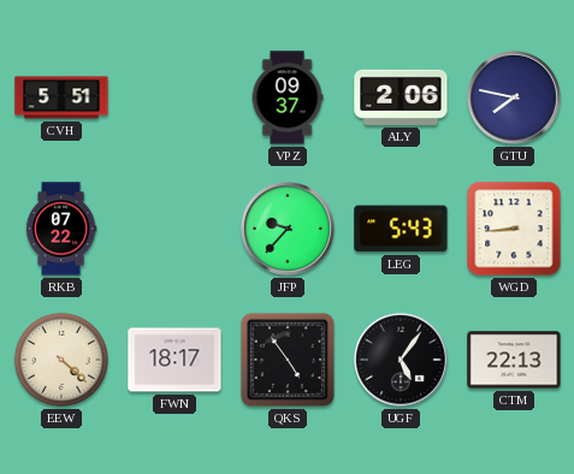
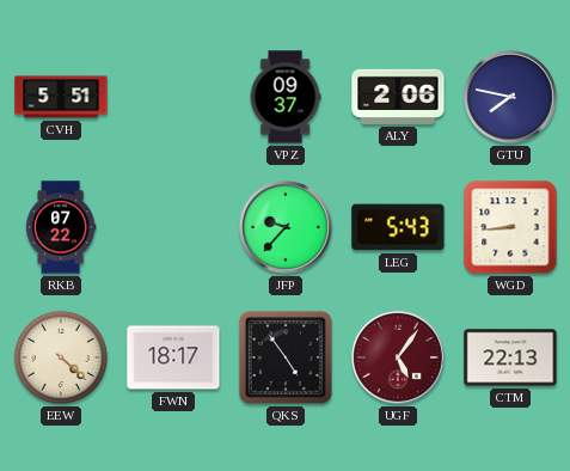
UGF dial: black -> burgundy
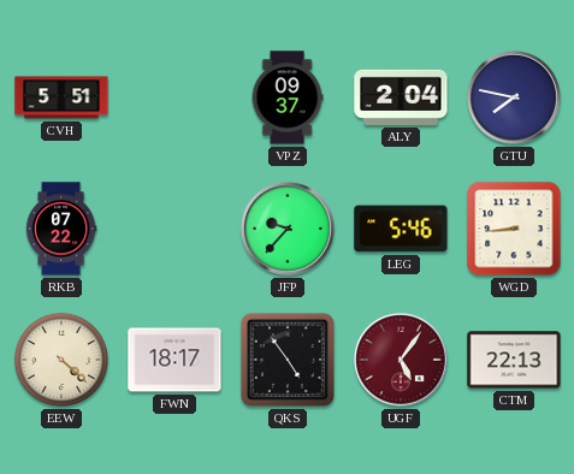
ALY: 2:06 -> 2:04
LEG: 5:43 -> 5:46
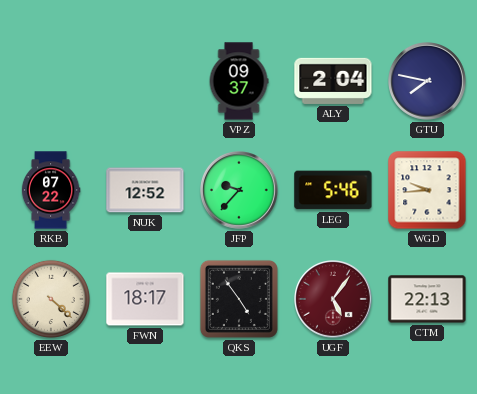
CVH: 5:51 -> none
NUK: none -> 12:52
WGD: 8:44 -> 9:44
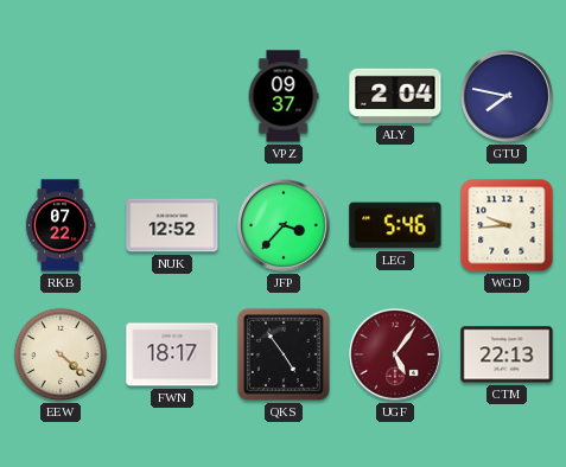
JFP: 9:37 -> 3:37
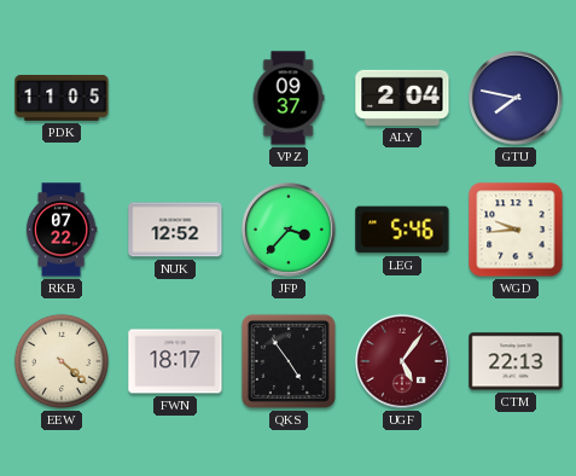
PDK: none -> 11:05
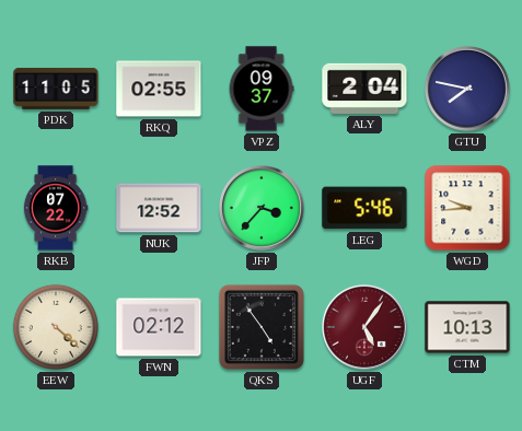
RKQ: none -> 02:55
FWN: 18:17 -> 02:12
CTM: 22:13 -> 10:13
